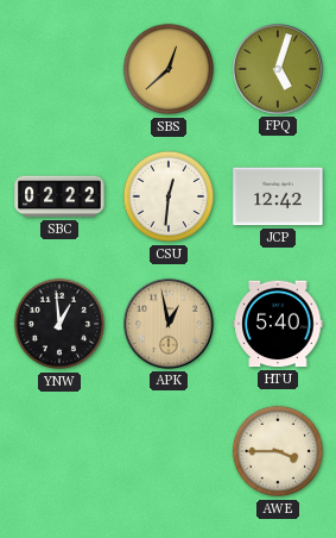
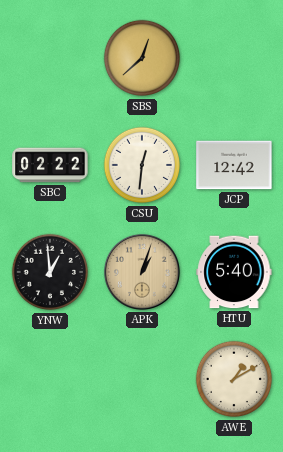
FPQ: 5:03 -> none
APK: 12:58 -> 1:03
AWE: 3:45 -> 1:10
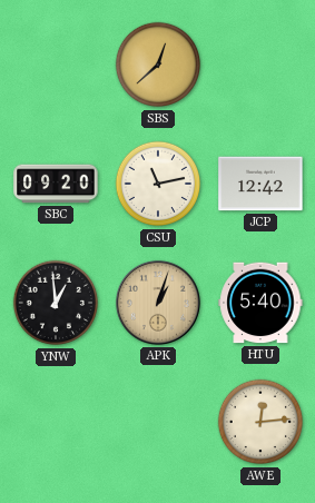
SBC: 02:22 -> 09:20
CSU: 12:31 -> 11:13
AWE: 1:10 -> 12:14
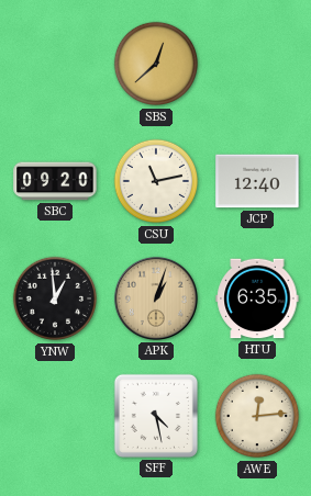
JCP: 12:42 -> 12:40
HTU: 5:40 -> 6:35
SFF: none -> 4:28
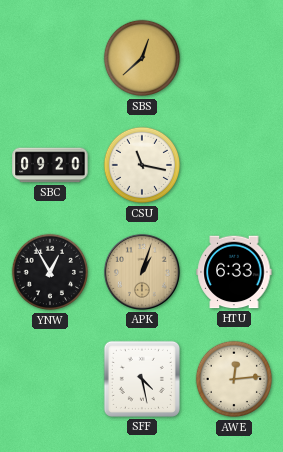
CSU: 11:13 -> 11:17
JCP: 12:40 -> none
YNW: 12:59 -> 12:55
HTU: 6:35 -> 6:33
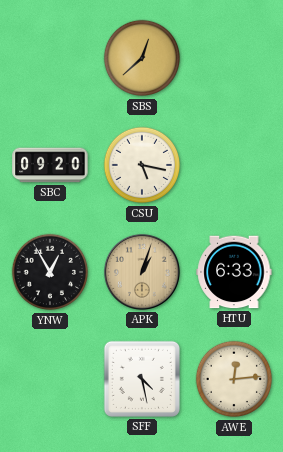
CSU: 11:17 -> 5:17
